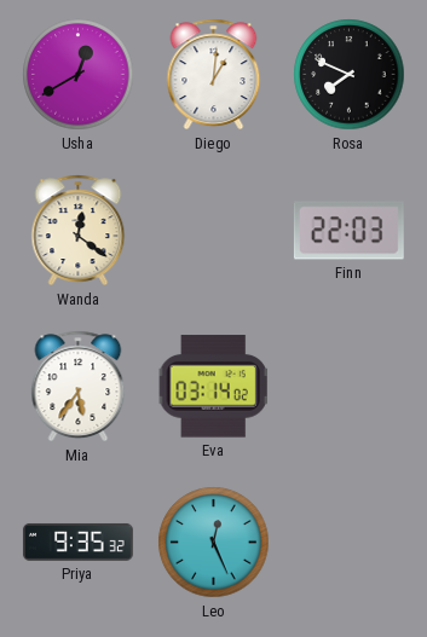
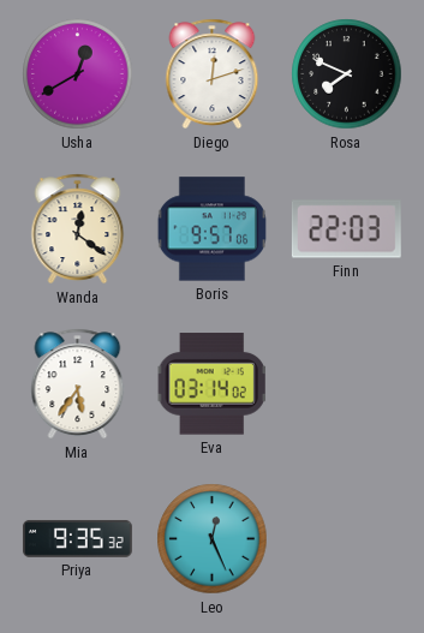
Diego: 1:01 -> 12:12
Boris: none -> 9:57
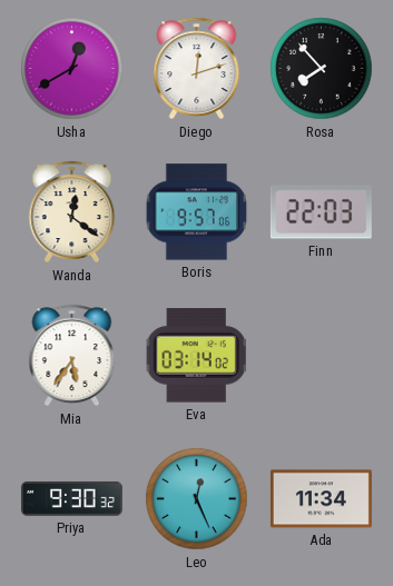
Rosa: 7:49 -> 7:53
Priya: 9:35 -> 9:30
Ada: none -> 11:34
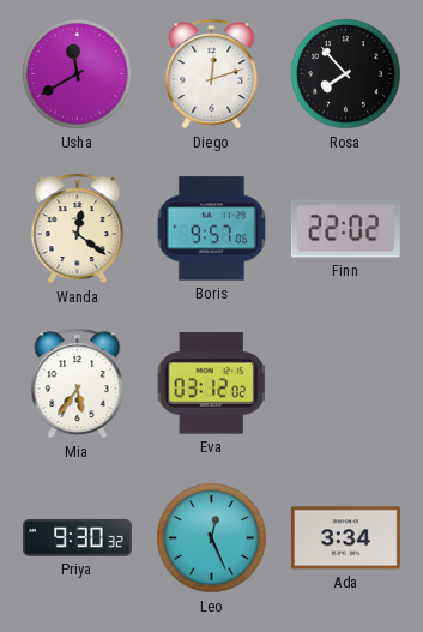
Usha: 12:40 -> 11:40
Finn: 22:03 -> 22:02
Eva: 03:14 -> 03:12
Ada: 11:34 -> 3:34
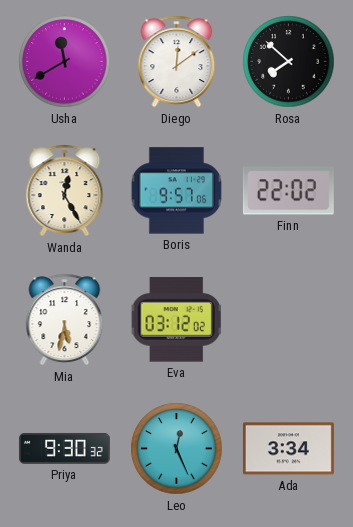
Diego: 12:12 -> 12:09
Rosa: 7:53 -> 7:52
Wanda: 12:21 -> 12:25
Mia: 5:36 -> 5:32
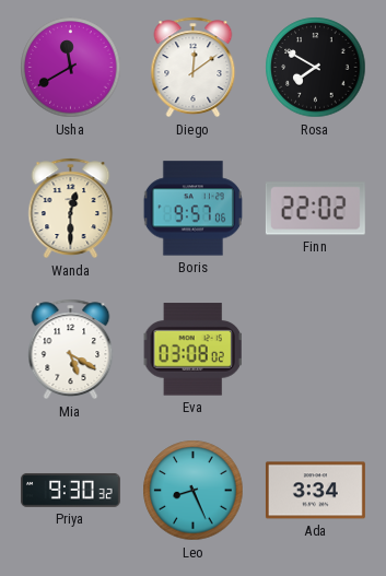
Rosa: 7:52 -> 7:50
Wanda: 12:25 -> 12:30
Mia: 5:32 -> 5:20
Eva: 03:12 -> 03:08
Leo: 12:26 -> 8:26
